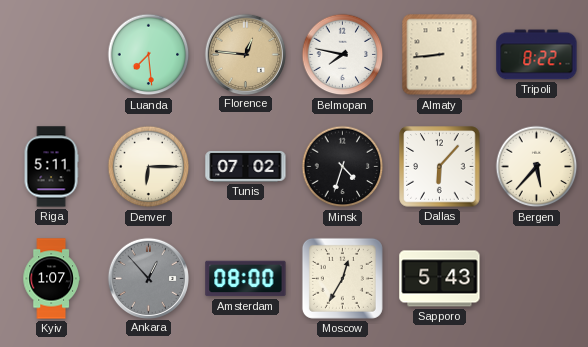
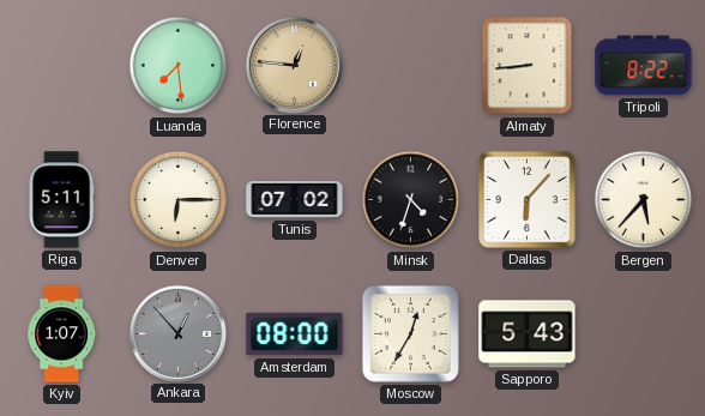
Belmopan: 7:47 -> none
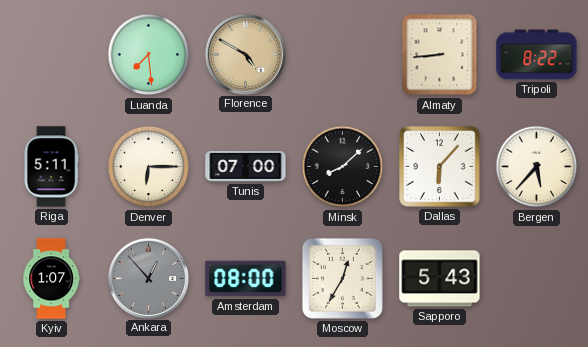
Florence: 12:46 -> 4:50
Tunis: 07:02 -> 07:00
Minsk: 4:33 -> 8:08
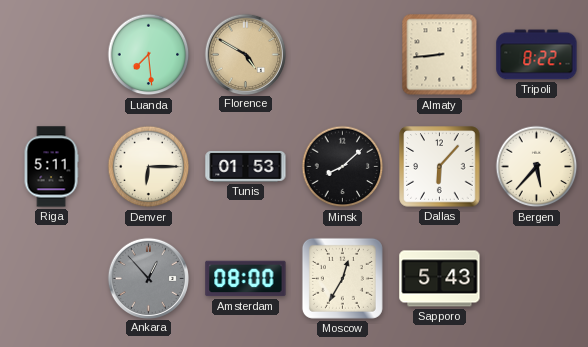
Tunis: 07:00 -> 01:53
Kyiv: 1:07 -> none
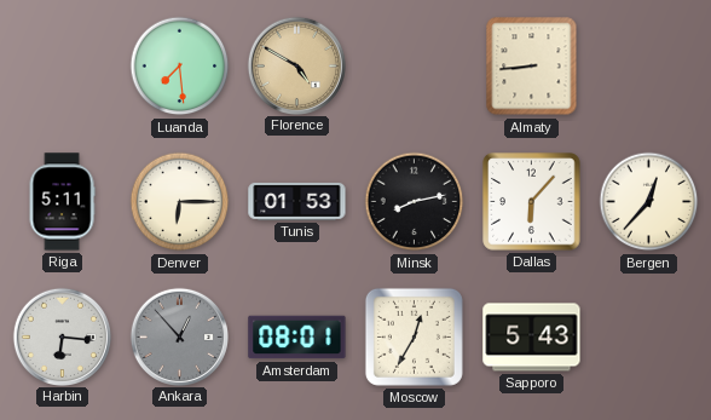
Tripoli: 8:22 -> none
Minsk: 8:08 -> 8:13
Bergen: 5:37 -> 12:37
Harbin: none -> 6:16
Amsterdam: 08:00 -> 08:01
